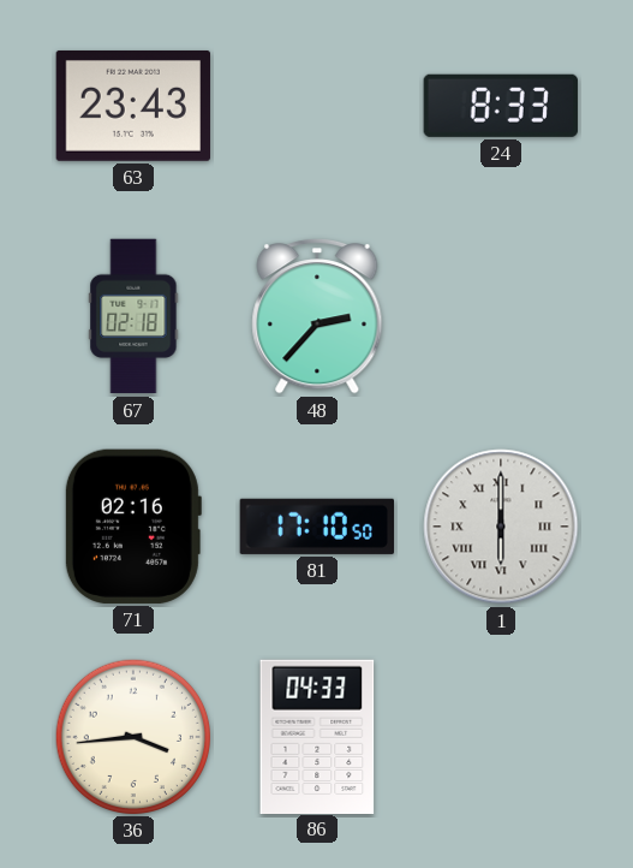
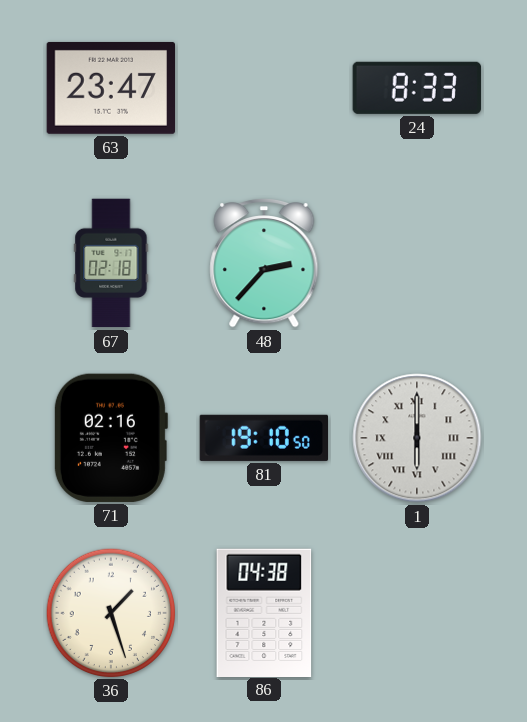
63: 23:43 -> 23:47
81: 17:10 -> 19:10
36: 3:44 -> 1:27
86: 04:33 -> 04:38
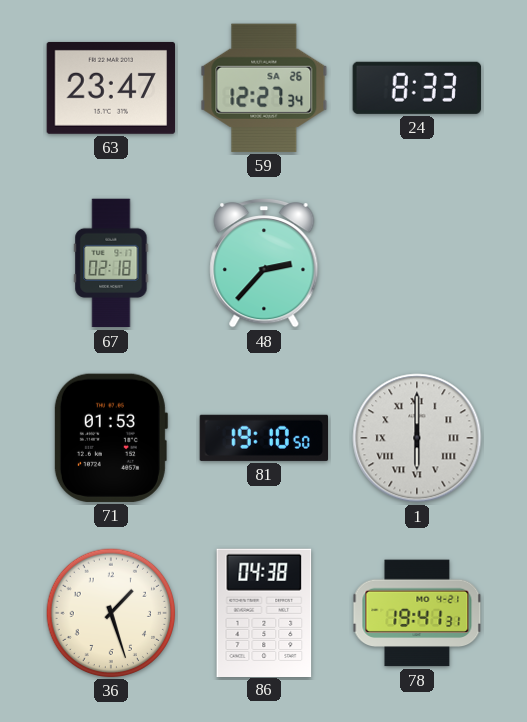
59: none -> 12:27
71: 02:16 -> 01:53
78: none -> 19:41
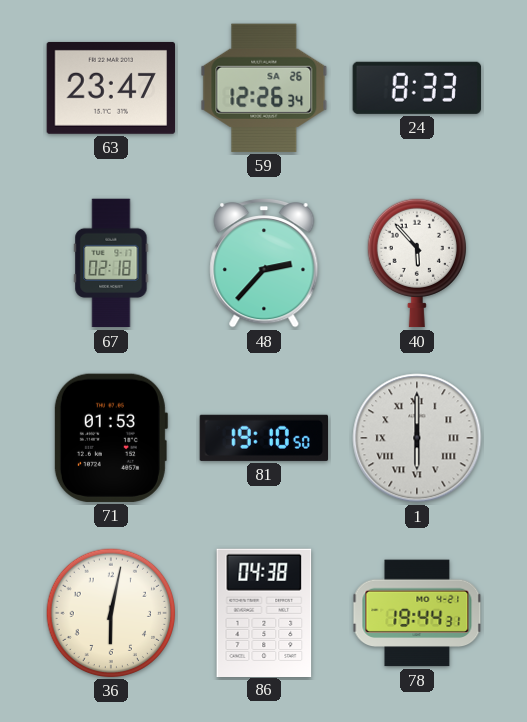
59: 12:27 -> 12:26
40: none -> 5:53
36: 1:27 -> 6:02
78: 19:41 -> 19:44
